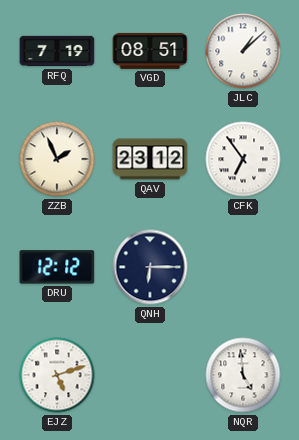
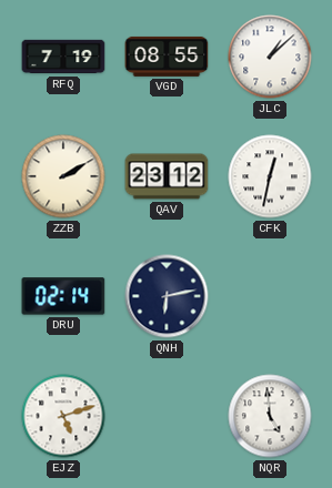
VGD: 08:51 -> 08:55
ZZB: 1:56 -> 2:10
CFK: 6:54 -> 12:32
DRU: 12:12 -> 02:14
QNH: 6:15 -> 6:13
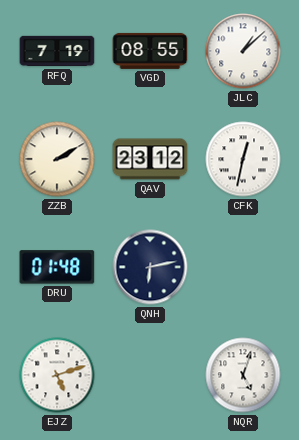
DRU: 02:14 -> 01:48
NQR: 4:59 -> 5:03
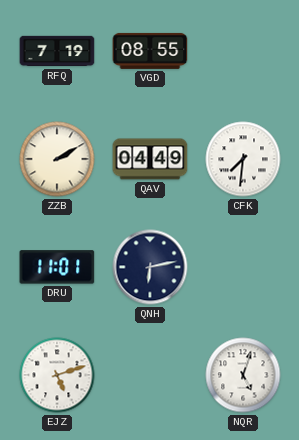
JLC: 1:08 -> none
QAV: 23:12 -> 04:49
CFK: 12:32 -> 7:31
DRU: 01:48 -> 11:01
